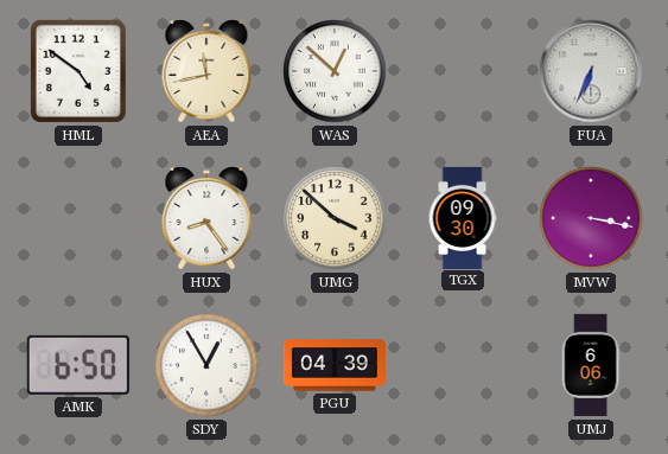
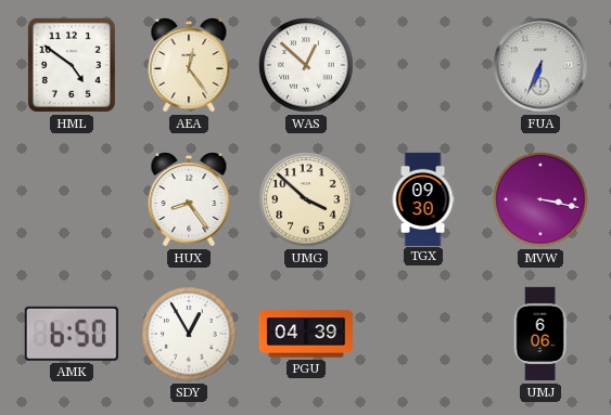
AEA: 11:43 -> 12:24
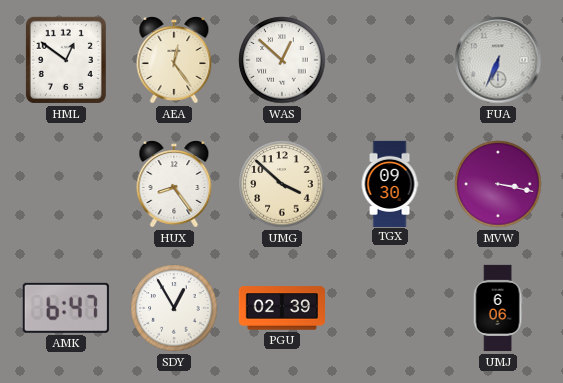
HML: 4:51 -> 12:51
AMK: 6:50 -> 6:47
PGU: 04:39 -> 02:39
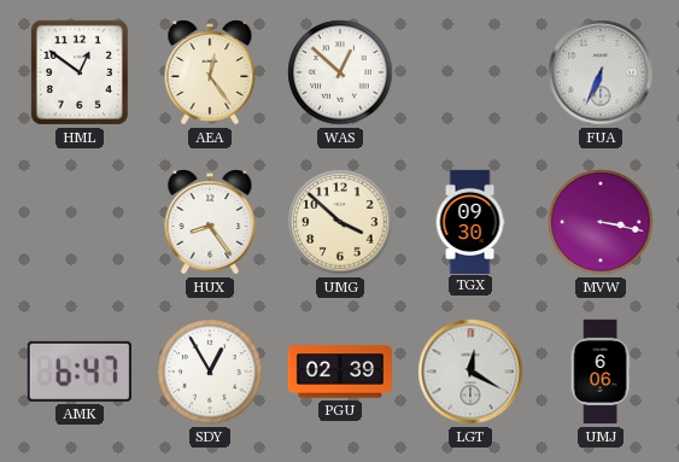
LGT: none -> 12:20
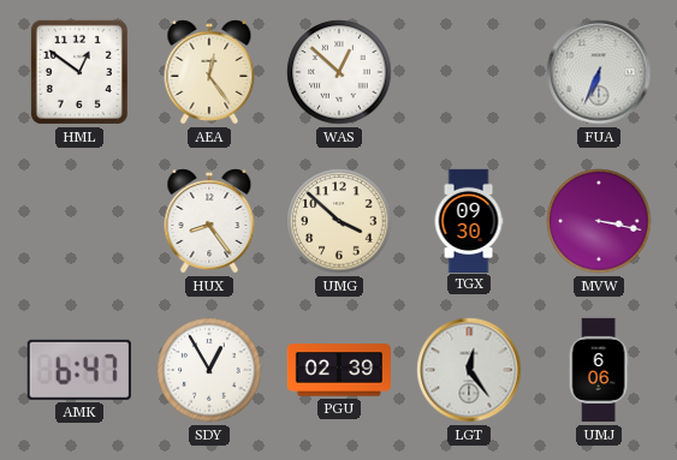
LGT: 12:20 -> 12:24
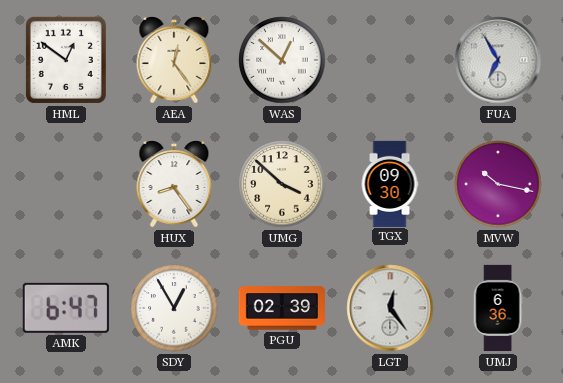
FUA: 6:34 -> 6:55
MVW: 3:17 -> 10:17
UMJ: 6:06 -> 6:36
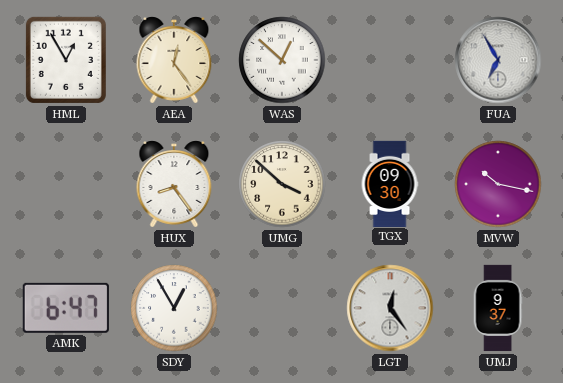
HML: 12:51 -> 12:55
PGU: 02:39 -> none
UMJ: 6:36 -> 9:37
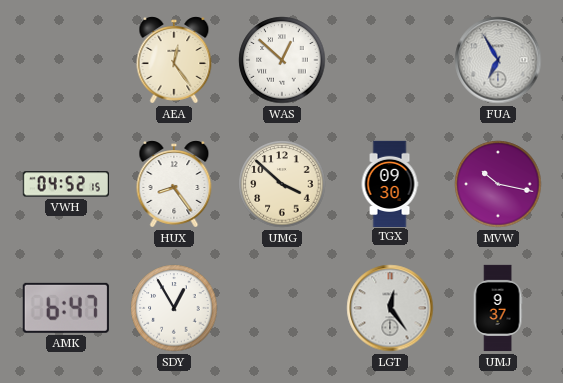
HML: 12:55 -> none
VWH: none -> 04:52
